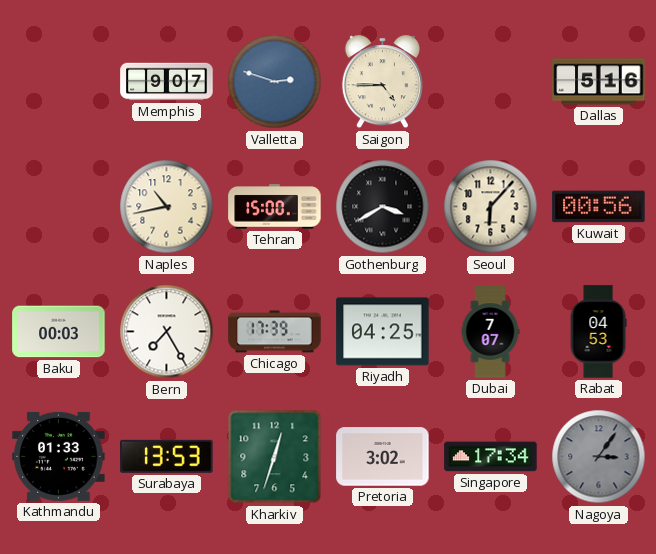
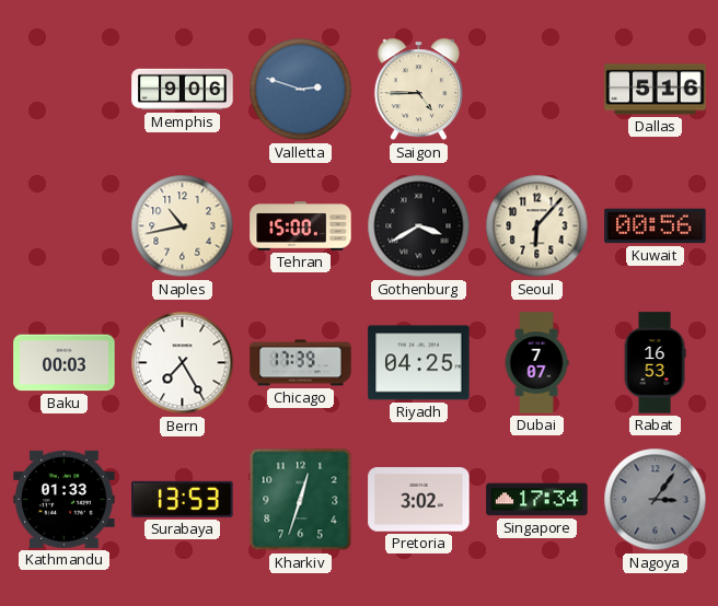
Memphis: 9:07 -> 9:06
Rabat: 04:53 -> 16:53
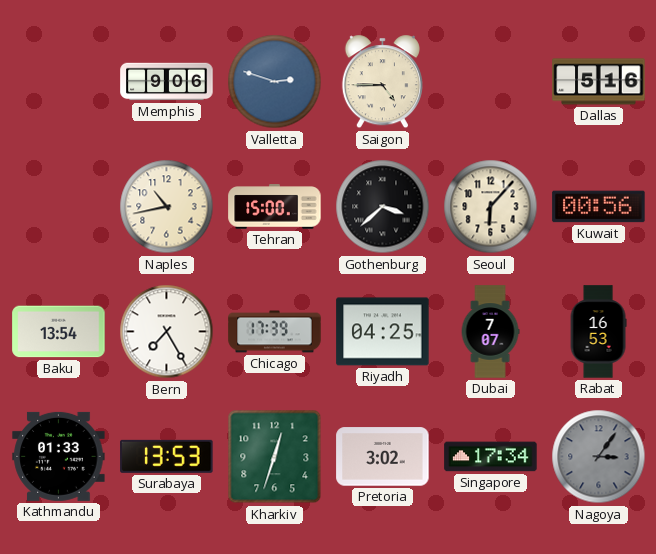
Gothenburg: 3:40 -> 3:38
Baku: 00:03 -> 13:54
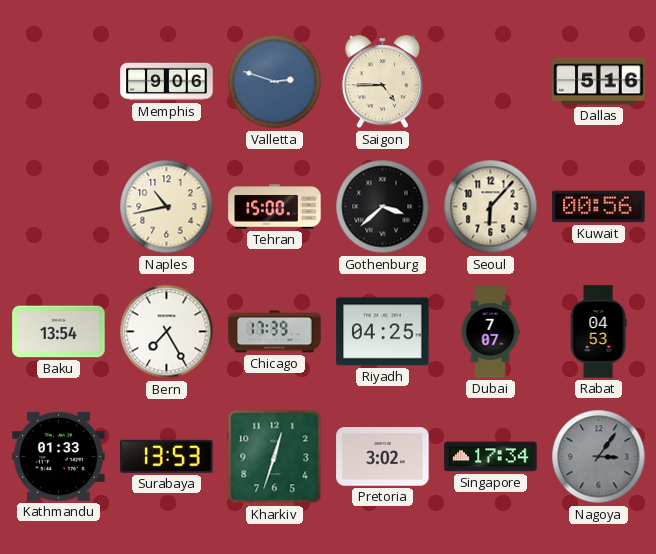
Rabat: 16:53 -> 04:53
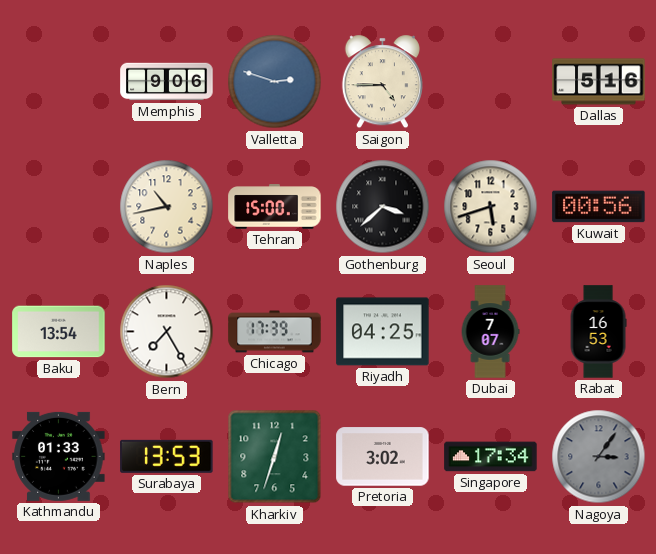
Seoul: 6:07 -> 5:42
Rabat: 04:53 -> 16:53
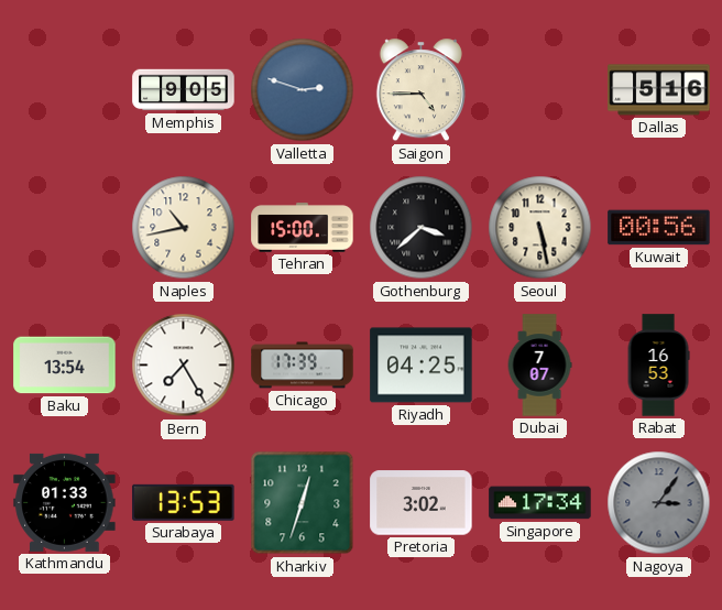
Memphis: 9:06 -> 9:05
Seoul: 5:42 -> 5:28
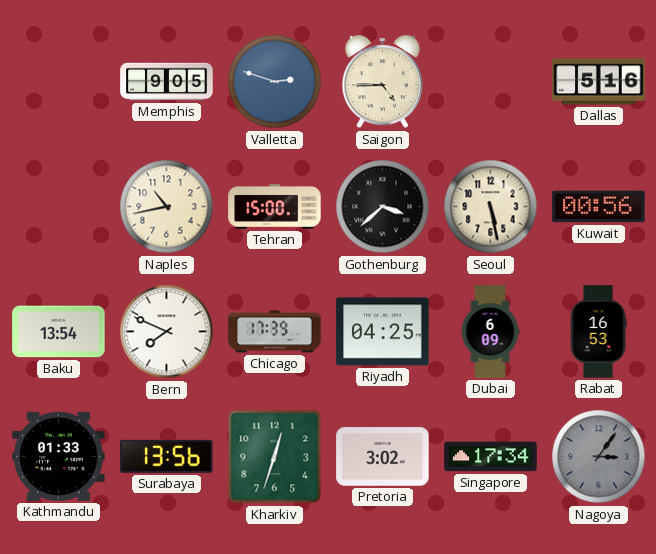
Bern: 7:25 -> 7:49
Dubai: 7:07 -> 6:09
Surabaya: 13:53 -> 13:56
